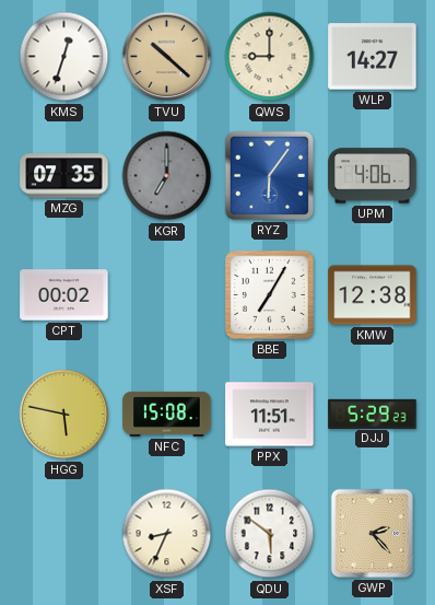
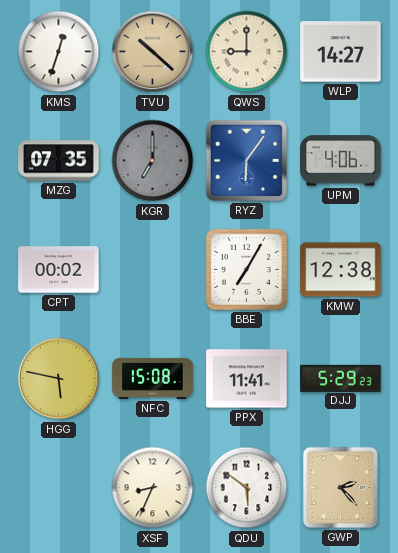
PPX: 11:51 -> 11:41
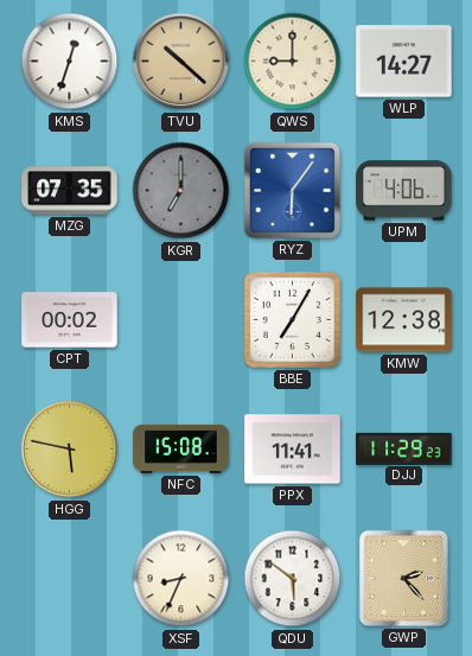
DJJ: 5:29 -> 11:29
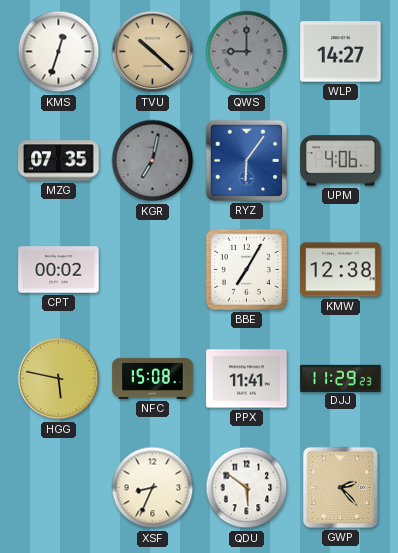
QWS dial: cream -> grey
KGR: 7:00 -> 7:02
